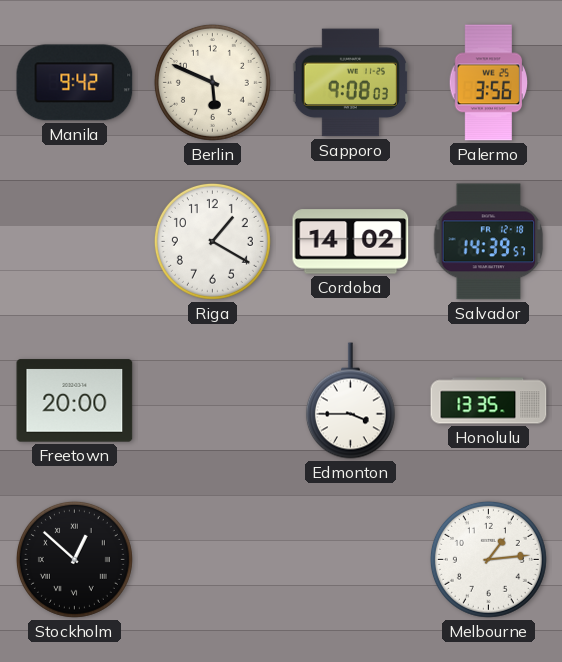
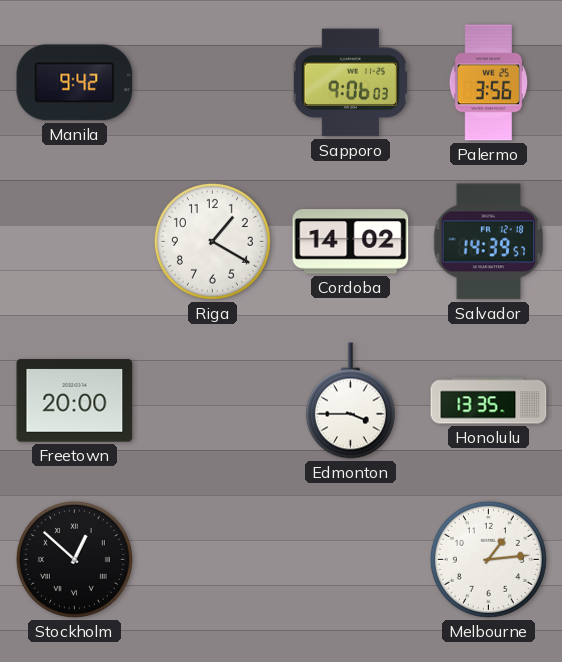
Berlin: 5:49 -> none
Sapporo: 9:08 -> 9:06
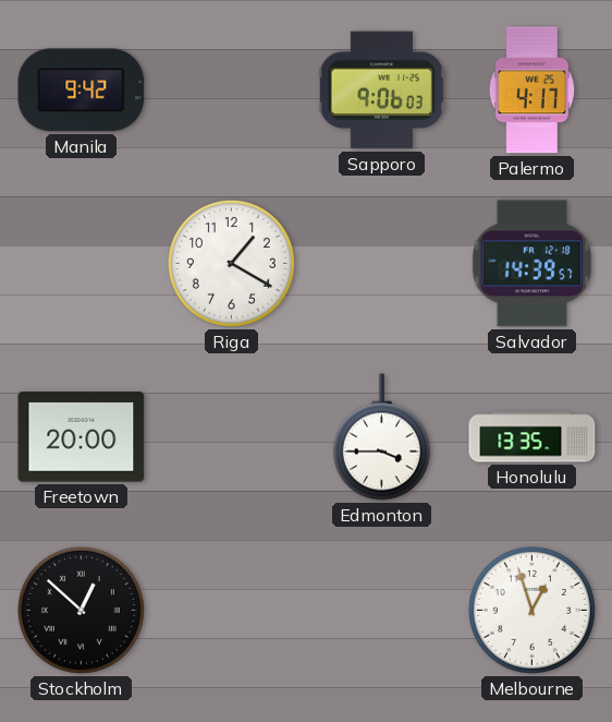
Palermo: 3:56 -> 4:17
Cordoba: 14:02 -> none
Melbourne: 1:14 -> 12:57
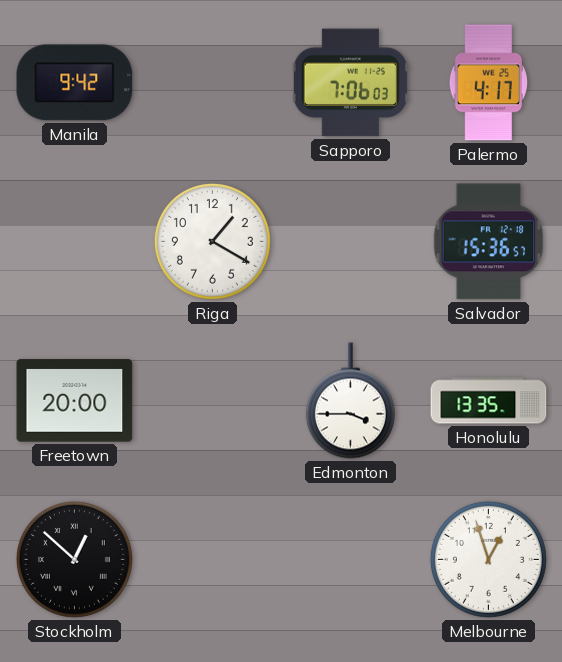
Sapporo: 9:06 -> 7:06
Salvador: 14:39 -> 15:36
